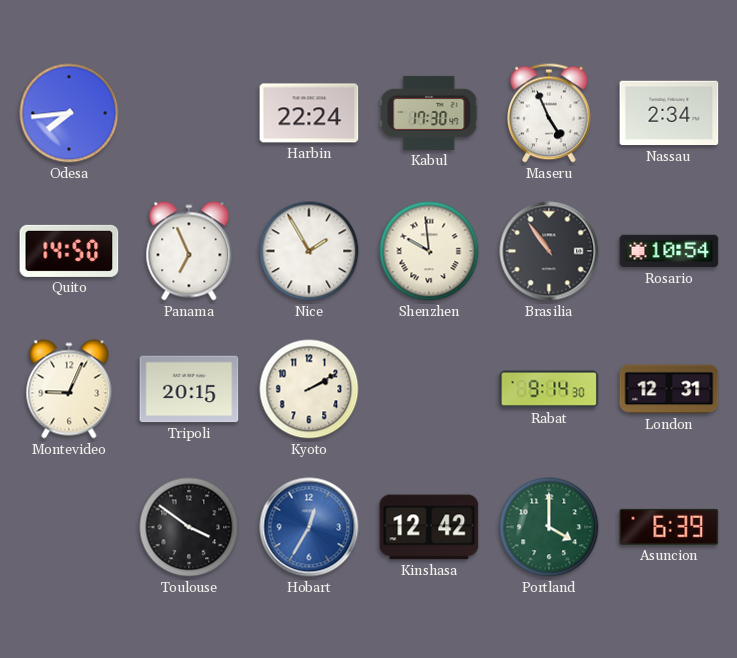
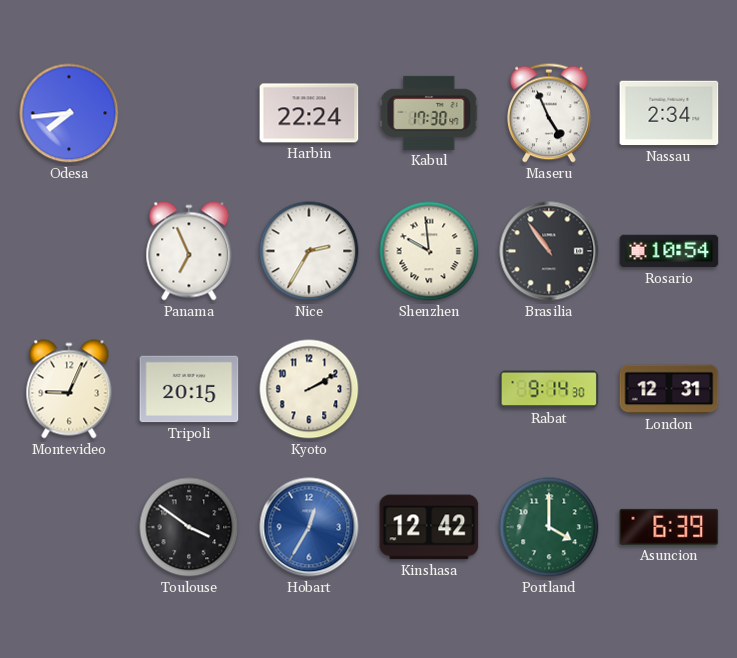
Quito: 14:50 -> none
Nice: 1:55 -> 2:35
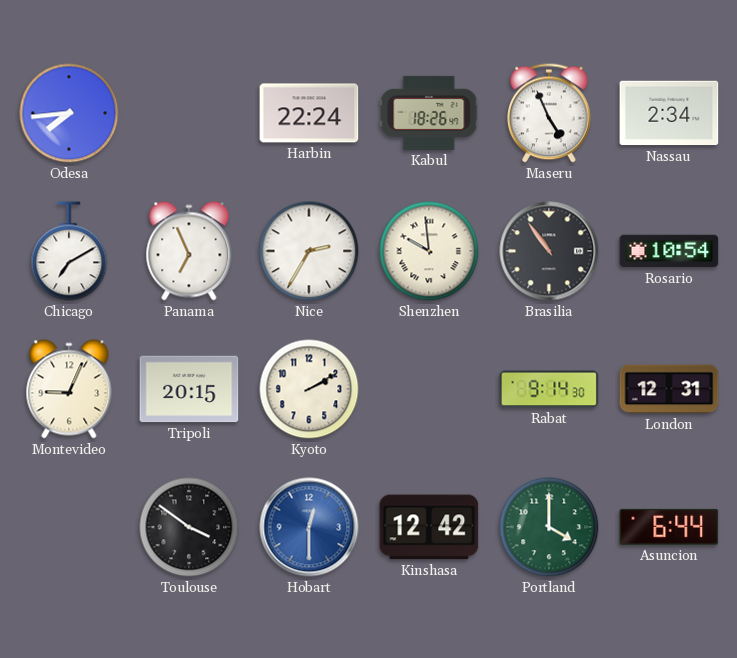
Kabul: 17:30 -> 18:26
Chicago: none -> 7:10
Hobart: 12:35 -> 12:30
Asuncion: 6:39 -> 6:44
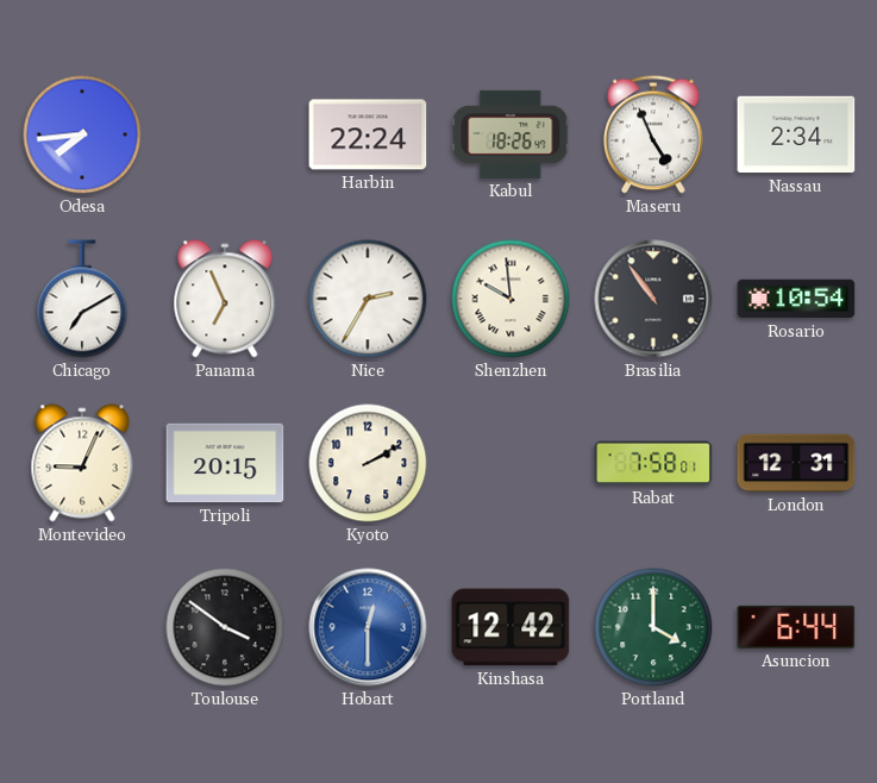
Rabat: 9:14 -> 7:58
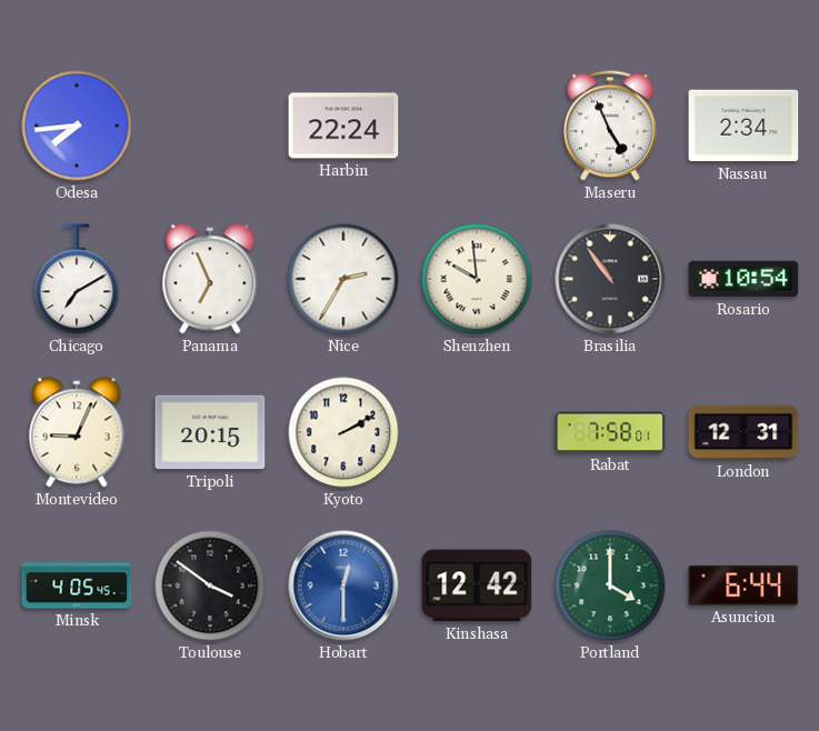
Kabul: 18:26 -> none
Minsk: none -> 4:05
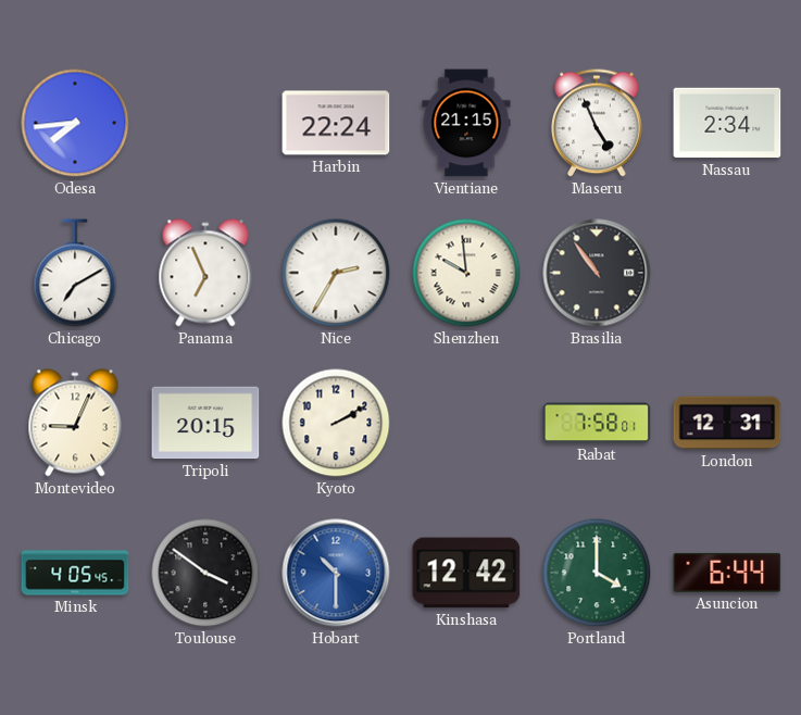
Vientiane: none -> 21:15
Rosario: 10:54 -> none
Hobart: 12:30 -> 10:30
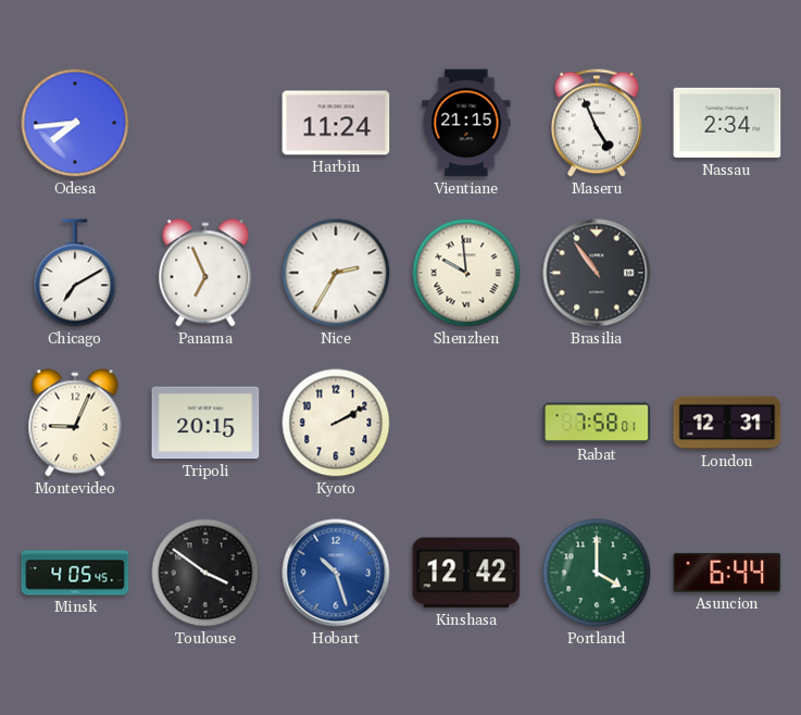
Harbin: 22:24 -> 11:24
Hobart: 10:30 -> 10:27
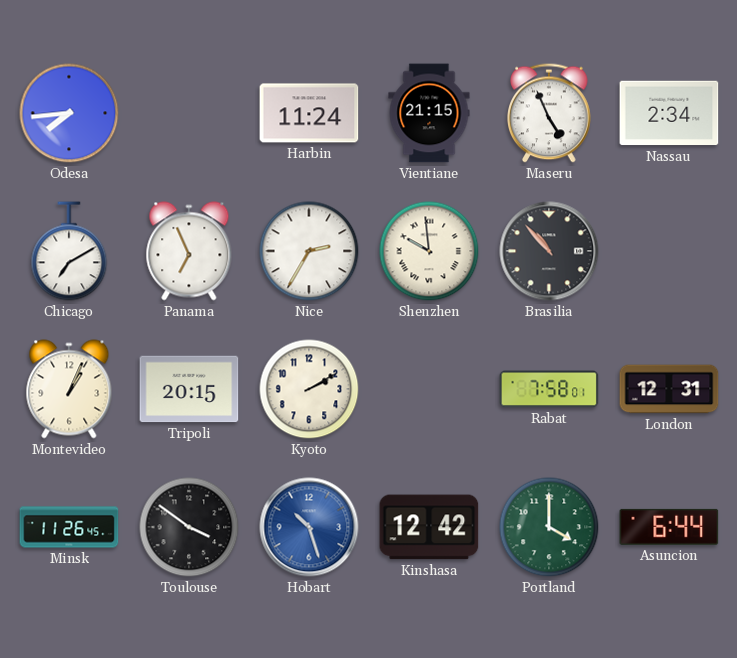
Brasilia: 10:54 -> 10:53
Montevideo: 9:04 -> 1:04
Minsk: 4:05 -> 11:26
